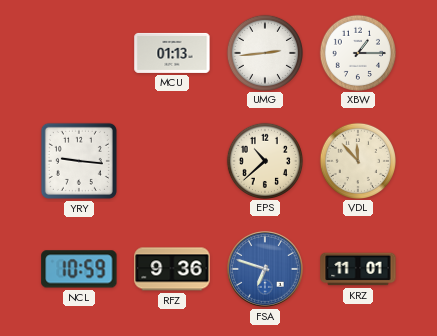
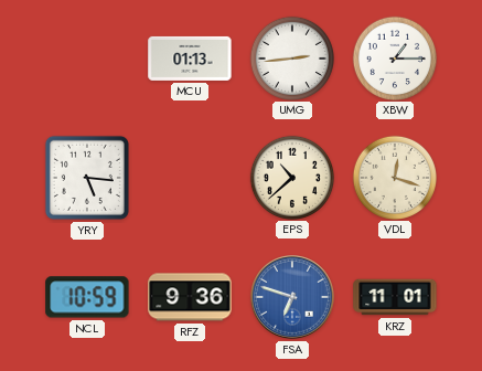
YRY: 9:16 -> 5:16
VDL: 11:53 -> 12:18
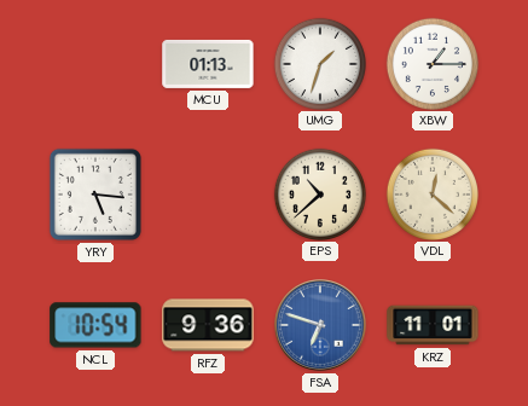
UMG: 2:44 -> 1:33
VDL: 12:18 -> 12:22
NCL: 10:59 -> 10:54
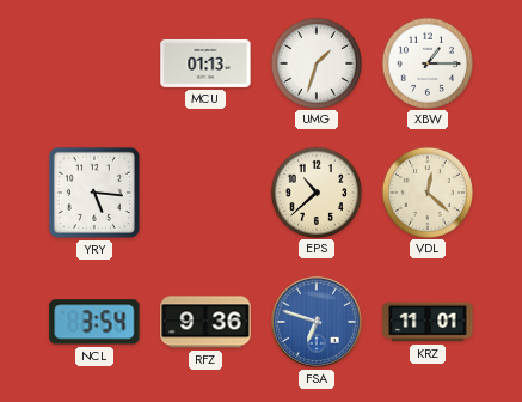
NCL: 10:54 -> 3:54
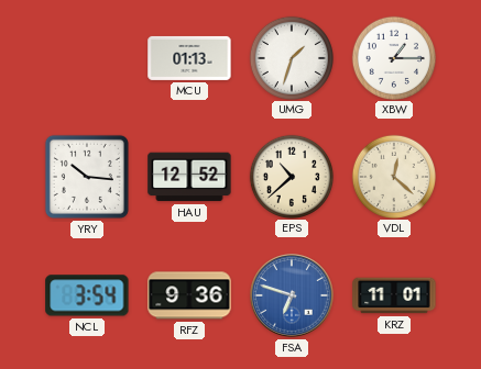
YRY: 5:16 -> 10:16
HAU: none -> 12:52
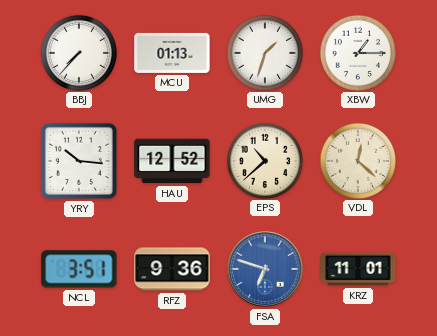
BBJ: none -> 7:37
NCL: 3:54 -> 3:51
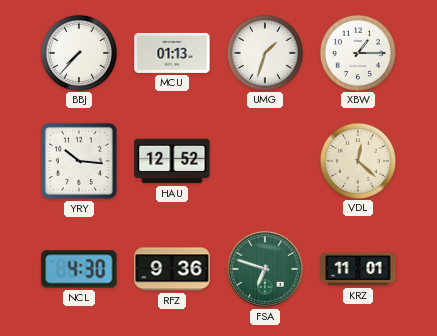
EPS: 10:38 -> none
NCL: 3:51 -> 4:30
FSA dial: blue -> green
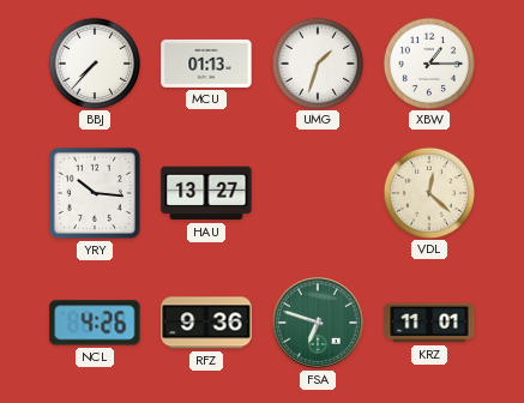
HAU: 12:52 -> 13:27
NCL: 4:30 -> 4:26
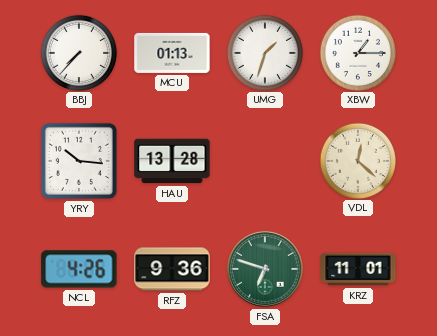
HAU: 13:27 -> 13:28
